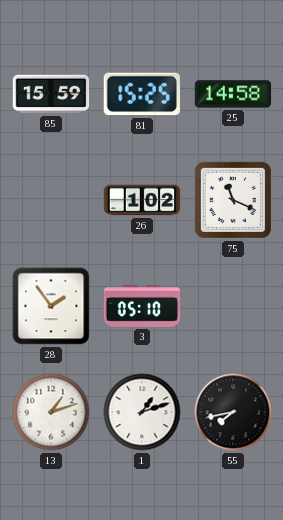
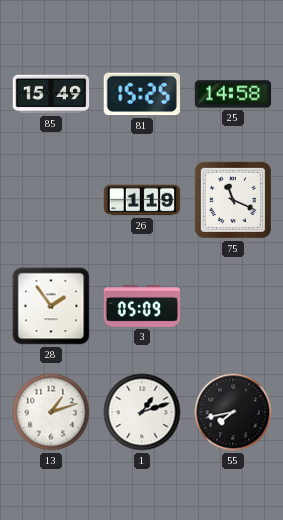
85: 15:59 -> 15:49
26: 1:02 -> 1:19
3: 05:10 -> 05:09
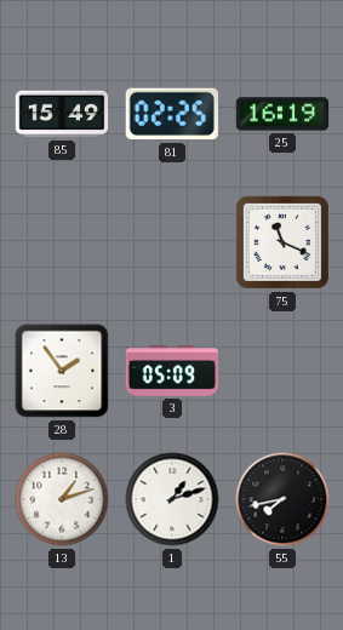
81: 15:25 -> 02:25
25: 14:58 -> 16:19
26: 1:19 -> none
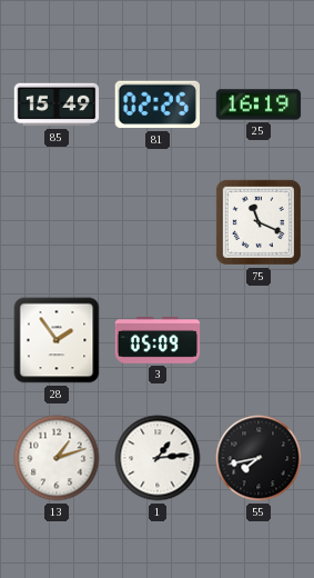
1: 1:12 -> 1:14
